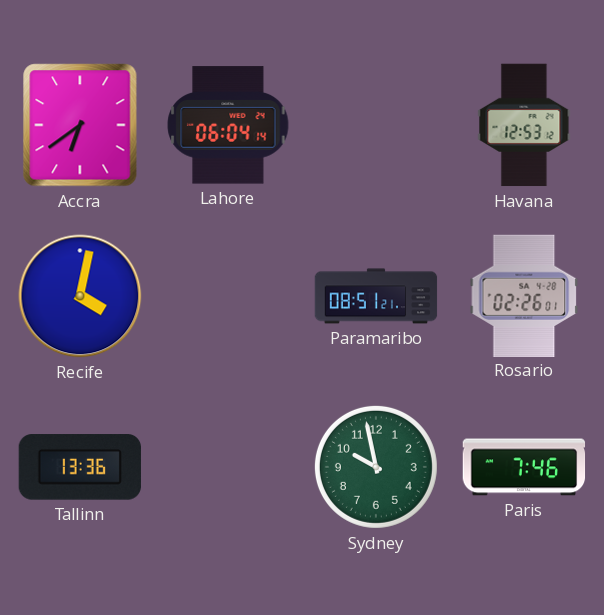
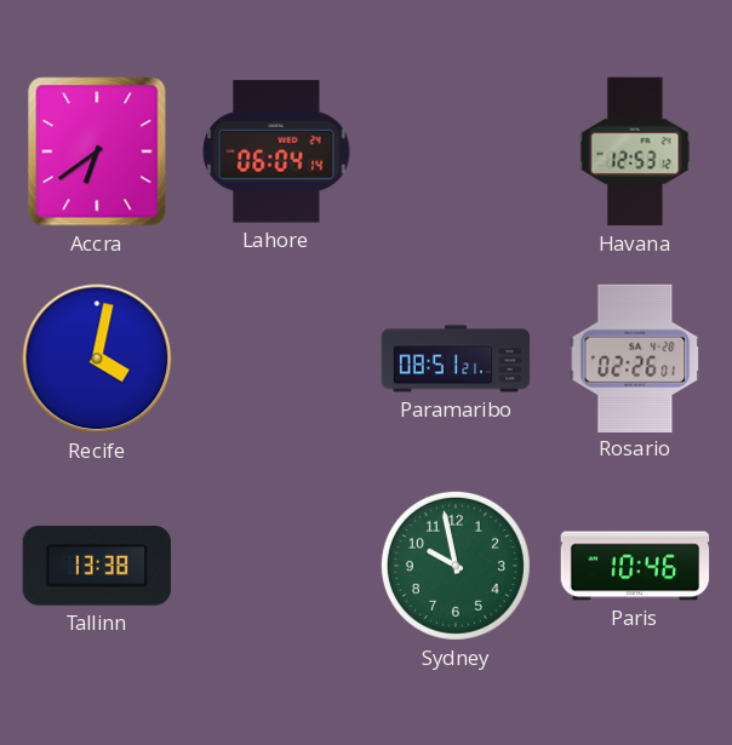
Tallinn: 13:36 -> 13:38
Paris: 7:46 -> 10:46
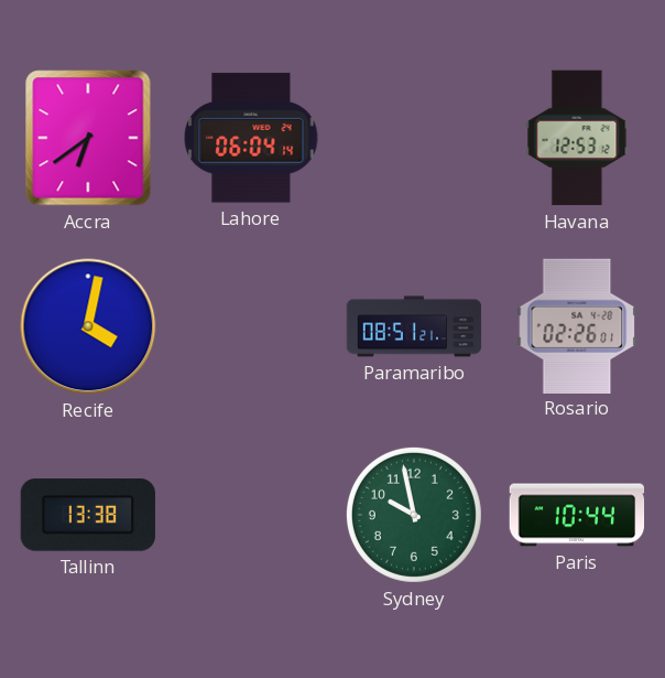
Paris: 10:46 -> 10:44
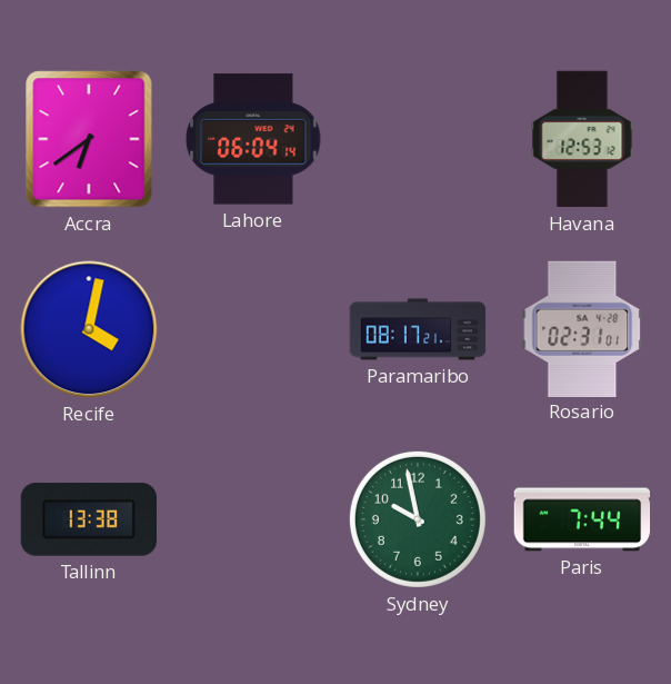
Paramaribo: 08:51 -> 08:17
Rosario: 02:26 -> 02:31
Paris: 10:44 -> 7:44
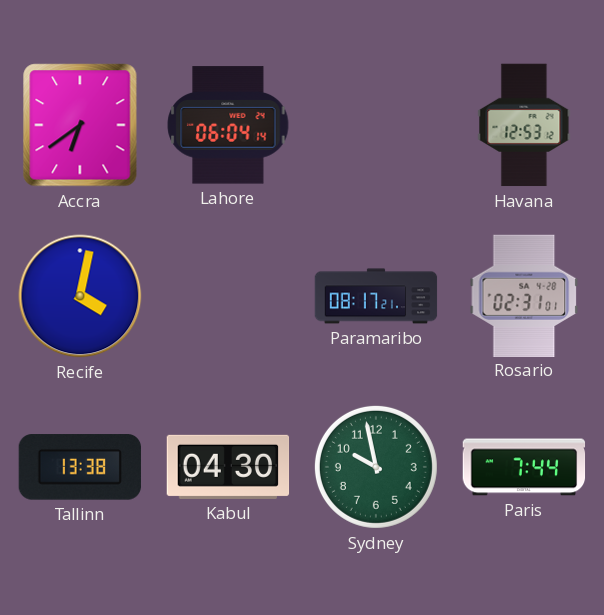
Kabul: none -> 04:30
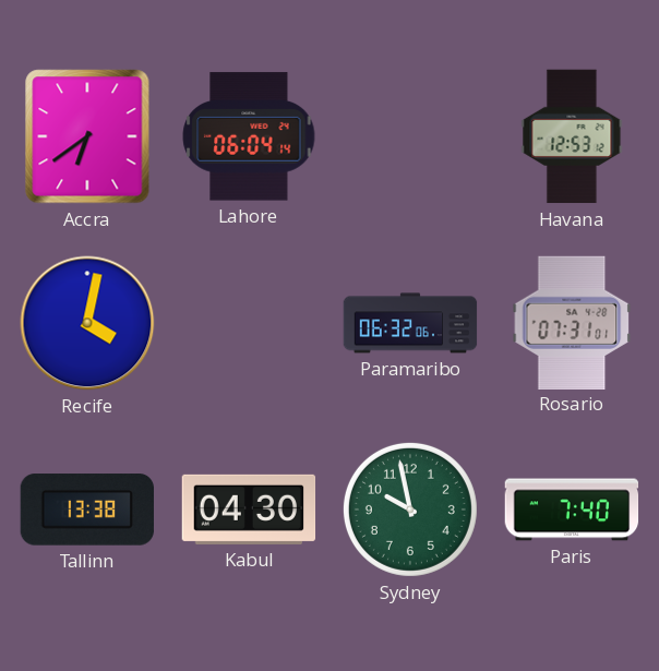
Paramaribo: 08:17 -> 06:32
Rosario: 02:31 -> 07:31
Paris: 7:44 -> 7:40
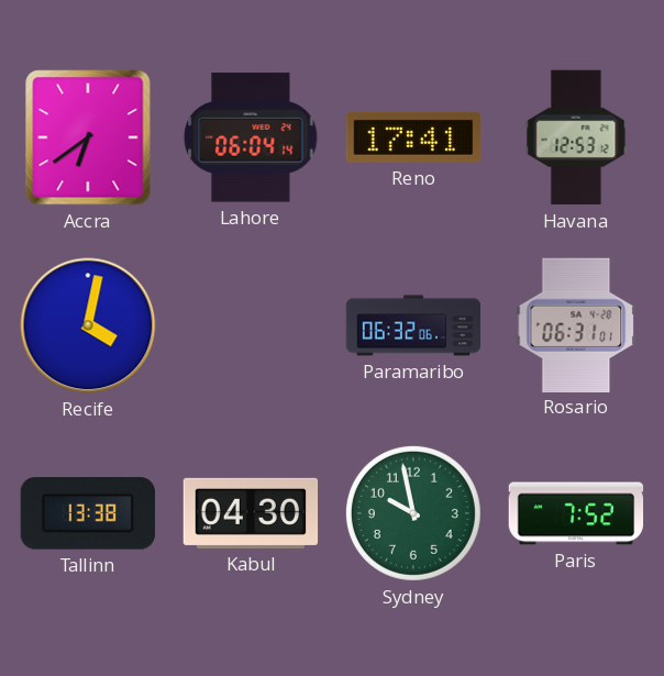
Reno: none -> 17:41
Rosario: 07:31 -> 06:31
Paris: 7:40 -> 7:52
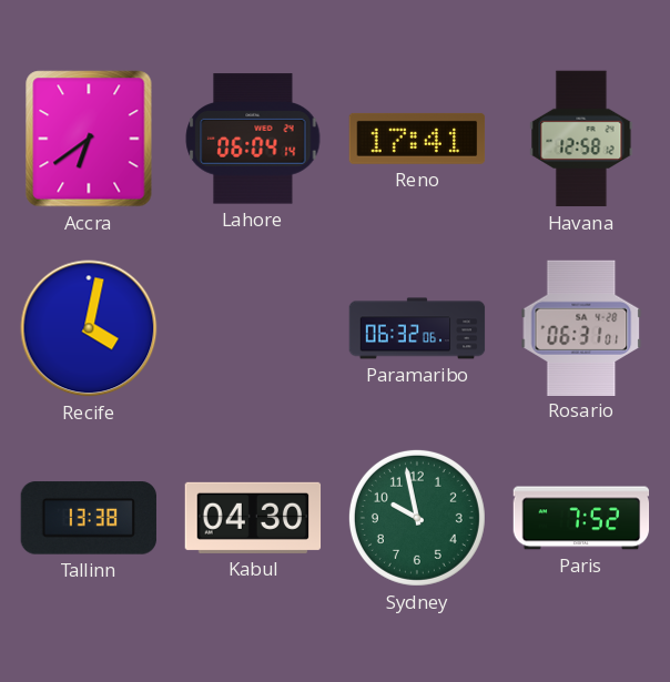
Havana: 12:53 -> 12:58
